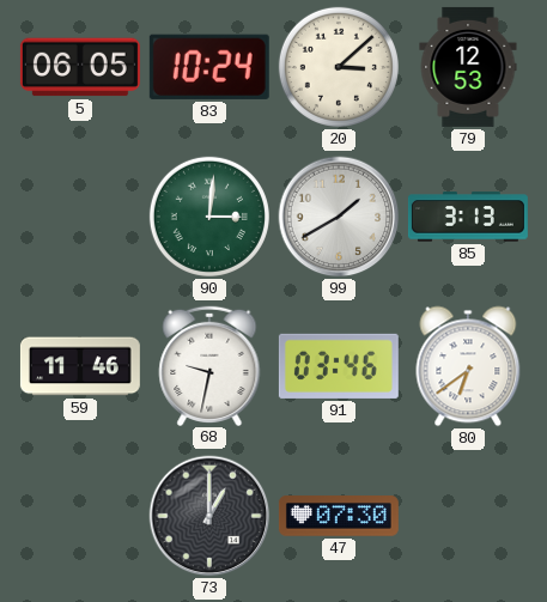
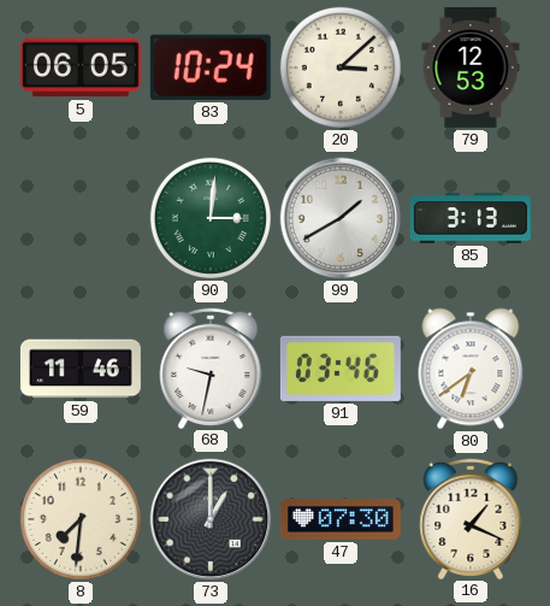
8: none -> 7:31
16: none -> 1:19
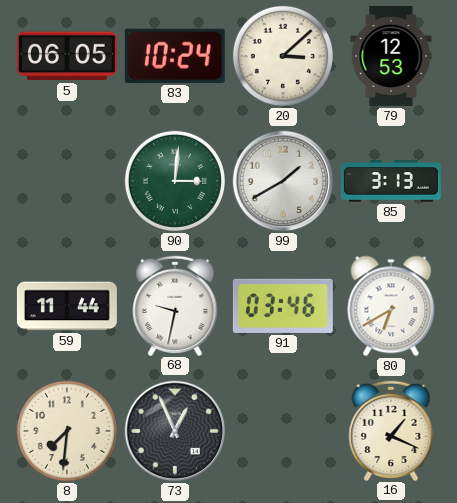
59: 11:46 -> 11:44
80: 6:39 -> 6:40
73: 1:00 -> 12:56
47: 07:30 -> none
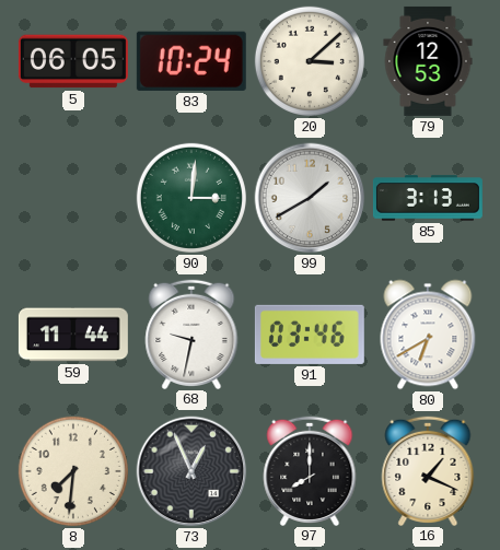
97: none -> 8:00
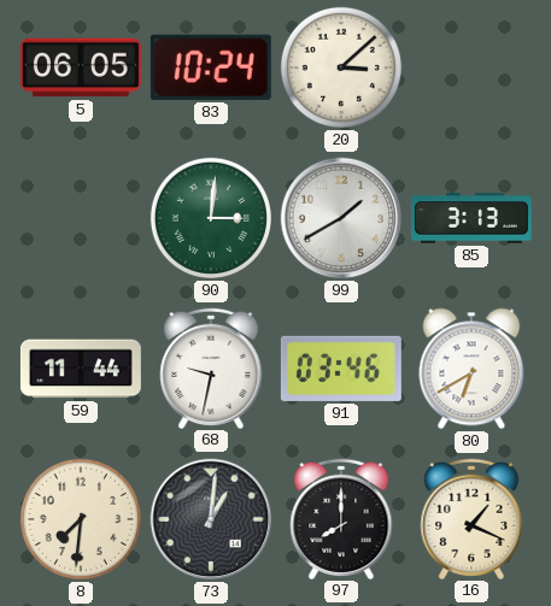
79: 12:53 -> none
73: 12:56 -> 1:01
